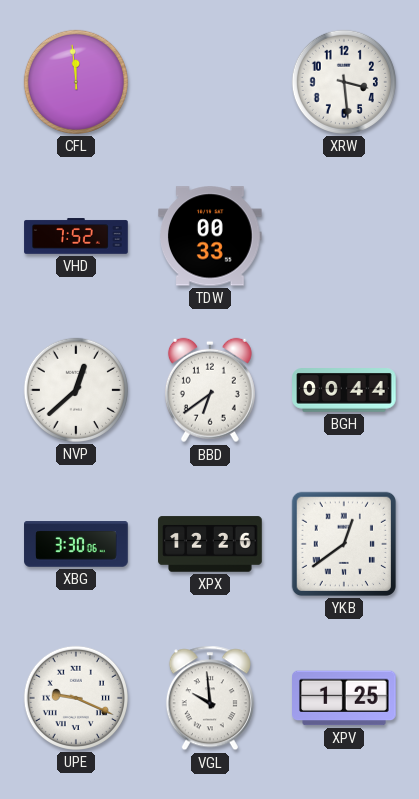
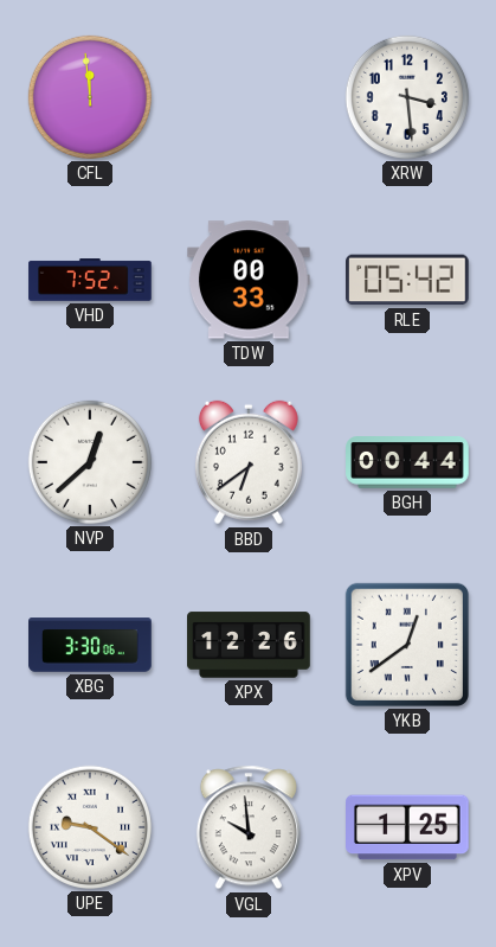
RLE: none -> 05:42
UPE: 9:19 -> 9:21
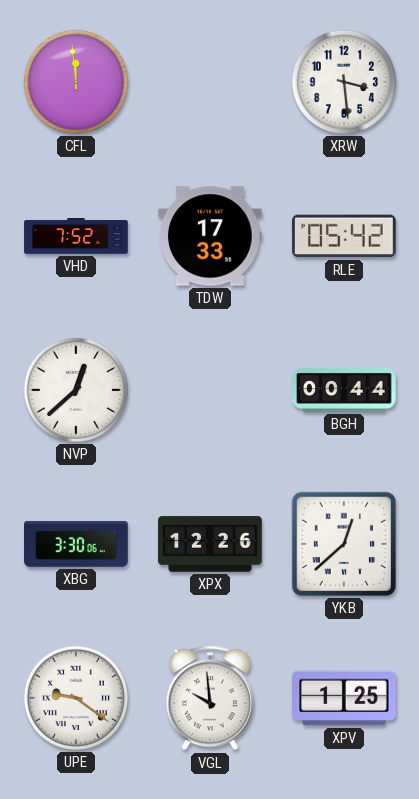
TDW: 00:33 -> 17:33
BBD: 6:39 -> none
YKB: 12:39 -> 12:38
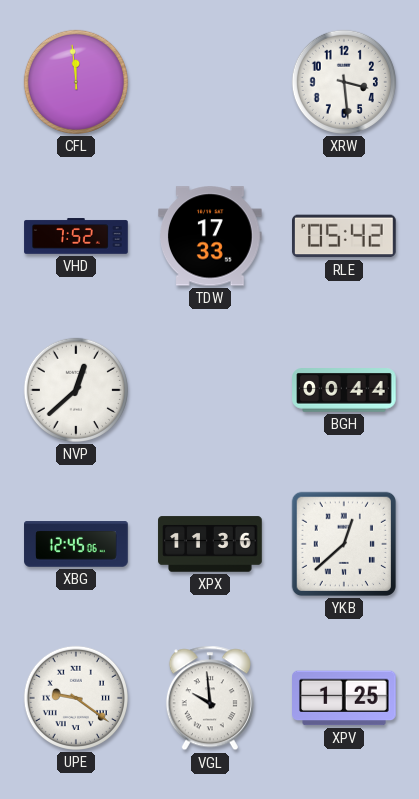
XBG: 3:30 -> 12:45
XPX: 12:26 -> 11:36
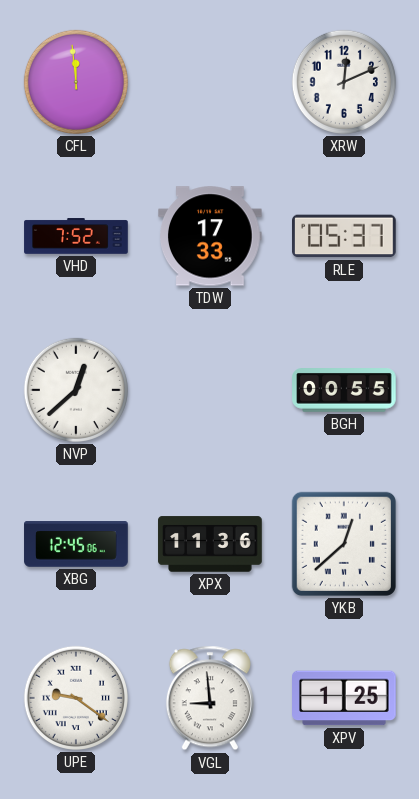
XRW: 3:29 -> 12:11
RLE: 05:42 -> 05:37
BGH: 00:44 -> 00:55
VGL: 9:59 -> 8:59
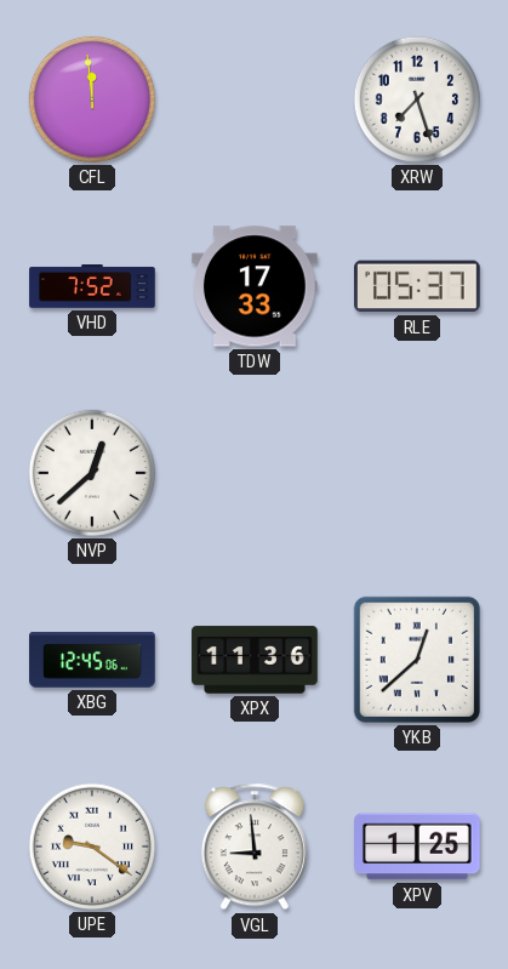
XRW: 12:11 -> 7:27
BGH: 00:55 -> none
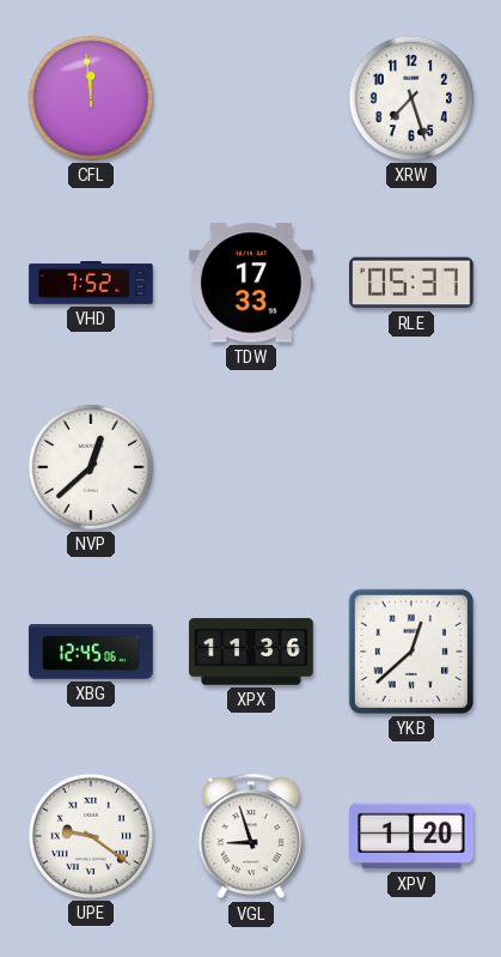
VGL: 8:59 -> 8:57
XPV: 1:25 -> 1:20
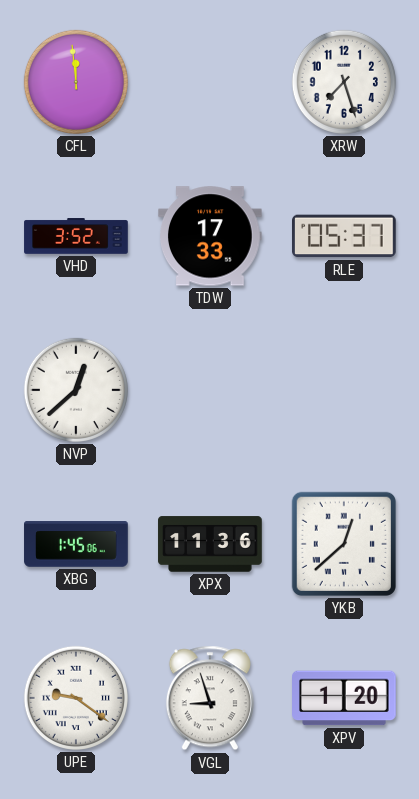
VHD: 7:52 -> 3:52
XBG: 12:45 -> 1:45
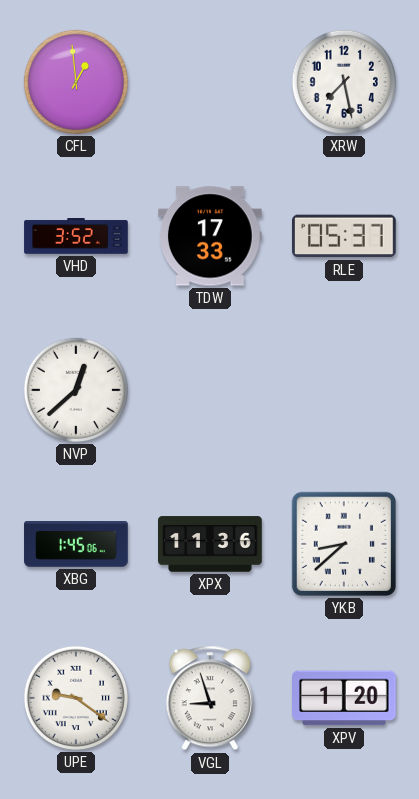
CFL: 11:59 -> 12:59
XRW: 7:27 -> 7:28
YKB: 12:38 -> 8:38
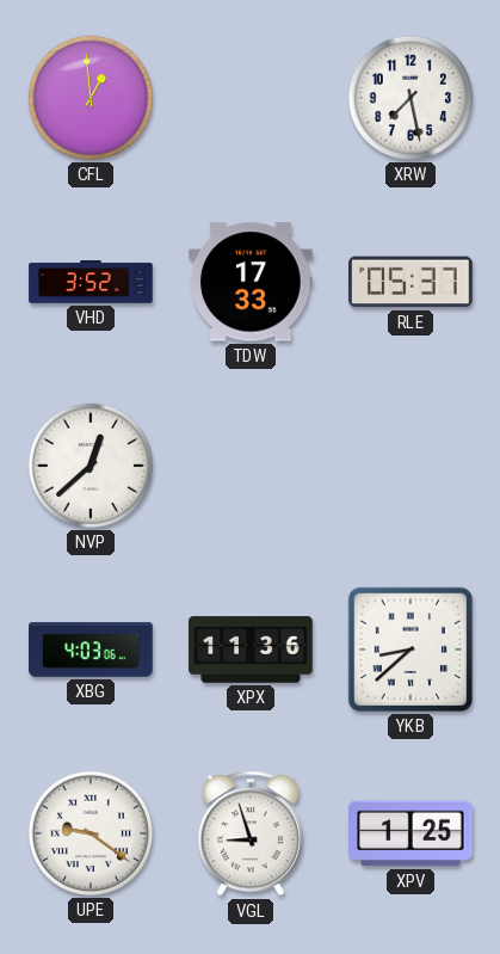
XBG: 1:45 -> 4:03
XPV: 1:20 -> 1:25
